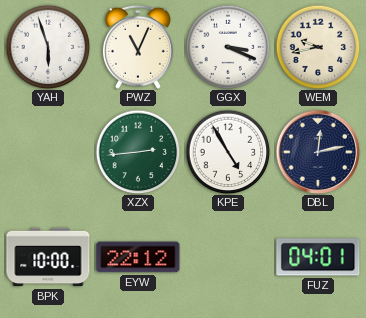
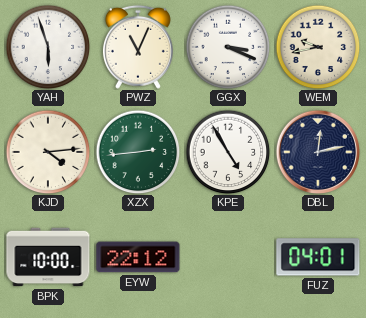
KJD: none -> 4:14
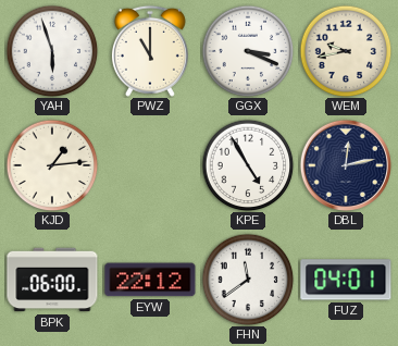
PWZ: 11:04 -> 11:00
KJD: 4:14 -> 1:14
XZX: 2:44 -> none
BPK: 10:00 -> 06:00
FHN: none -> 11:39
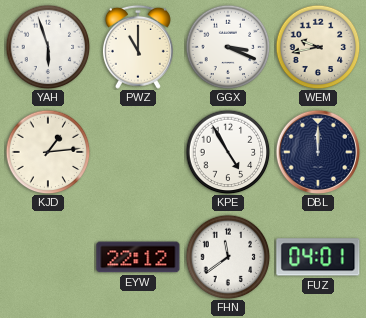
DBL: 12:13 -> 12:00
BPK: 06:00 -> none
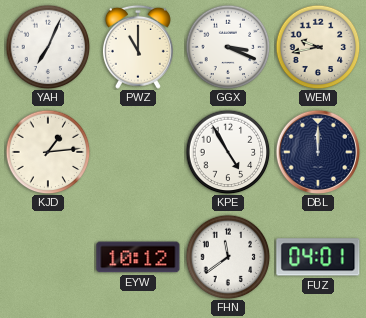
YAH: 5:57 -> 7:04
EYW: 22:12 -> 10:12
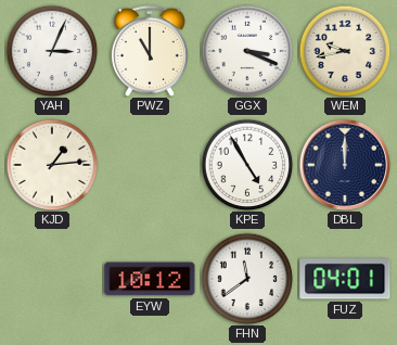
YAH: 7:04 -> 3:04
